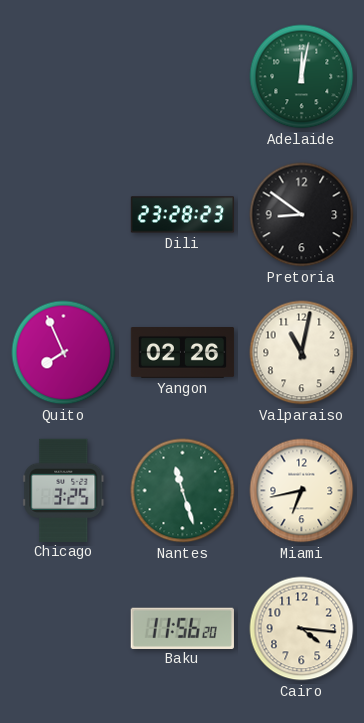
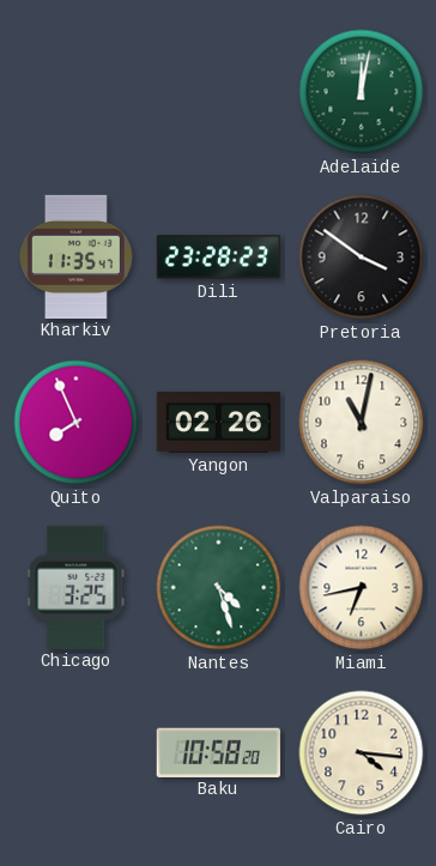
Kharkiv: none -> 11:35
Pretoria: 8:51 -> 3:51
Nantes: 11:27 -> 4:27
Baku: 11:56 -> 10:58
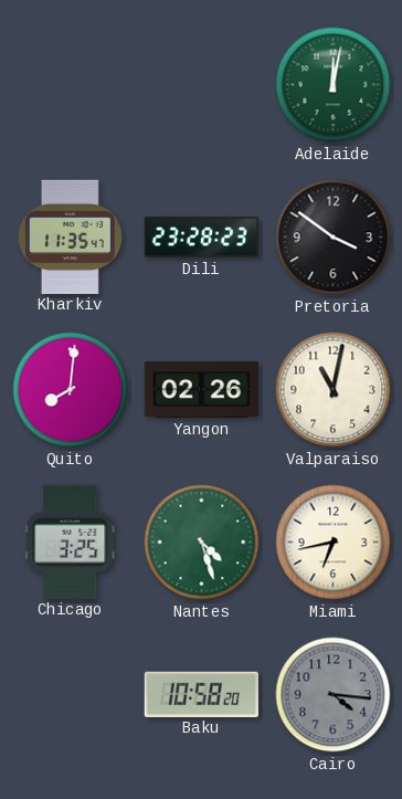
Quito: 7:56 -> 8:01
Cairo dial: cream -> grey
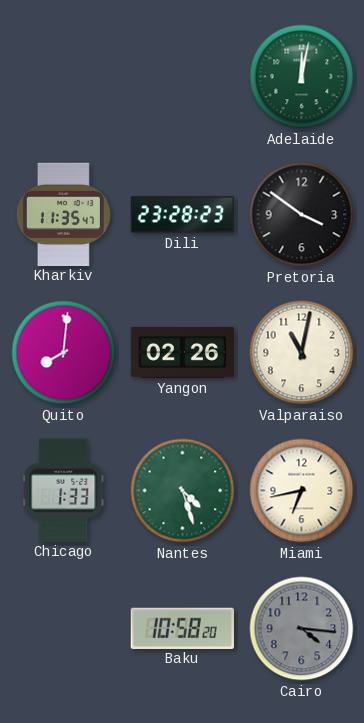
Chicago: 3:25 -> 1:33
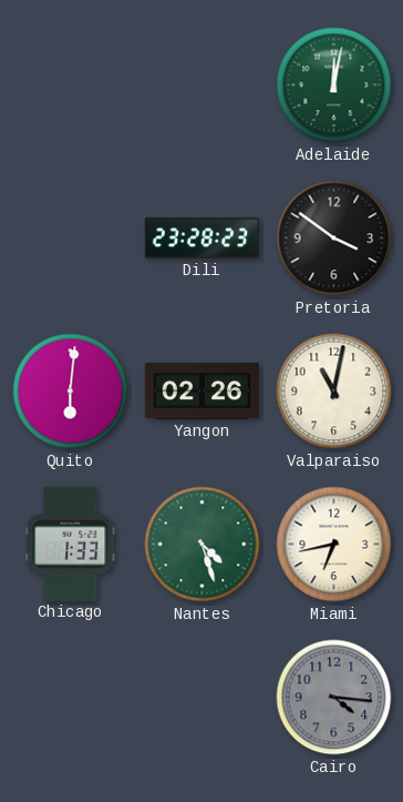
Kharkiv: 11:35 -> none
Quito: 8:01 -> 6:01
Baku: 10:58 -> none
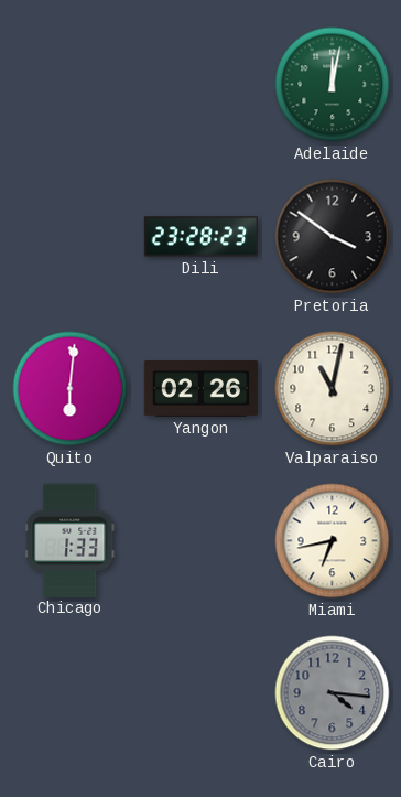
Nantes: 4:27 -> none
